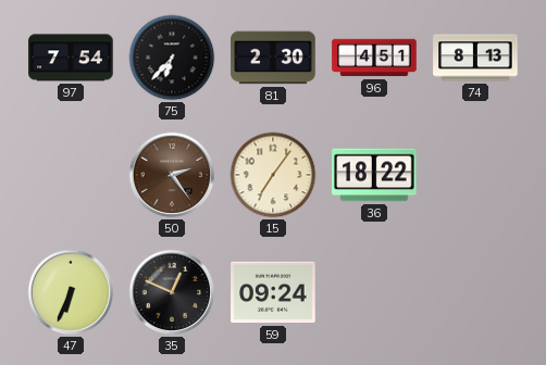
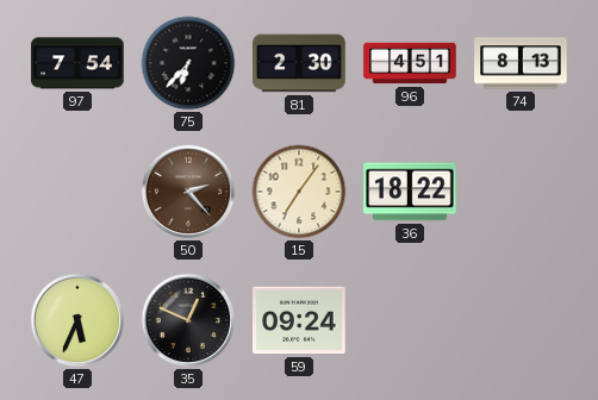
50: 2:24 -> 2:23
47: 6:34 -> 5:34
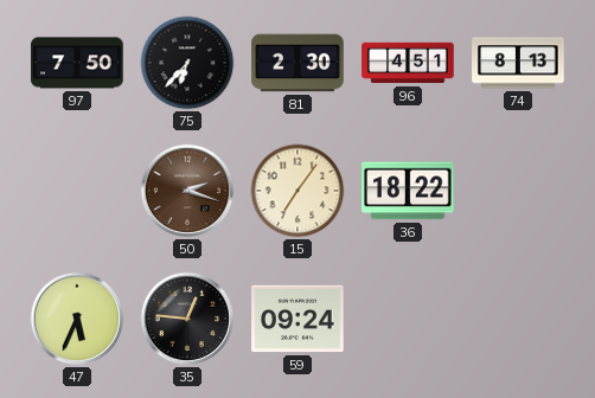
97: 7:54 -> 7:50
50: 2:23 -> 2:18
35: 12:49 -> 12:46
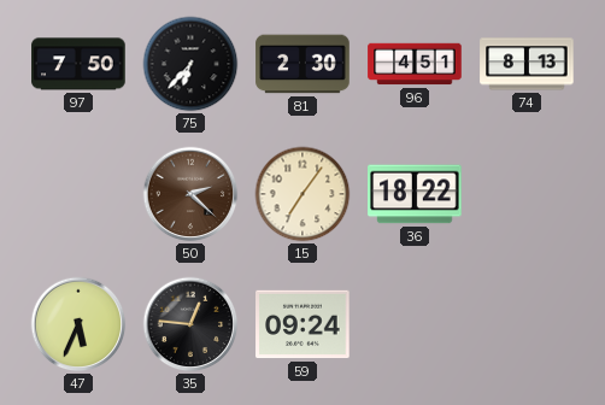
50: 2:18 -> 2:22
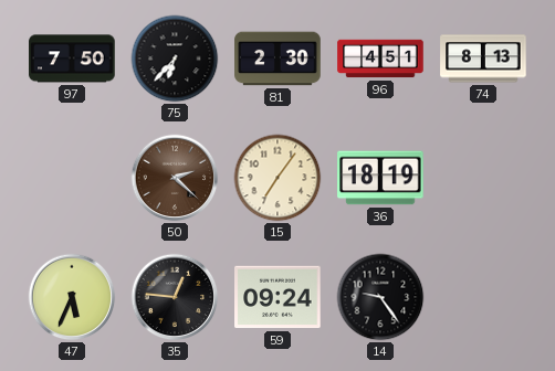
36: 18:22 -> 18:19
14: none -> 9:24
